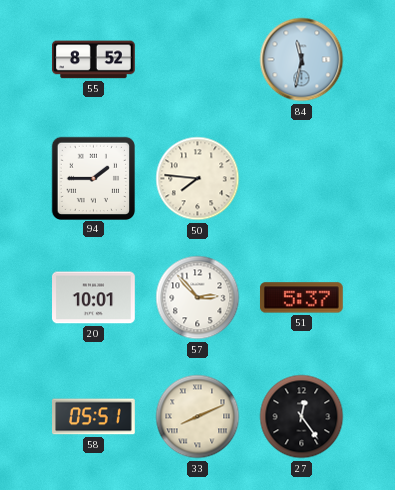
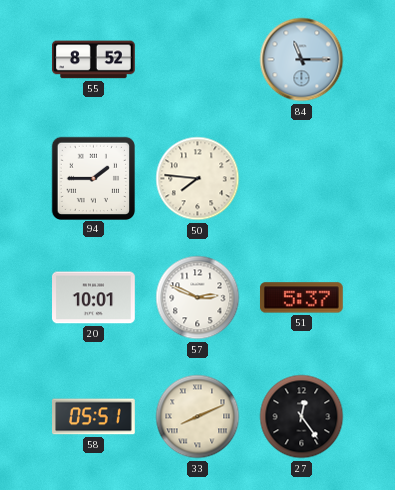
84: 11:32 -> 11:15
57: 2:53 -> 2:49
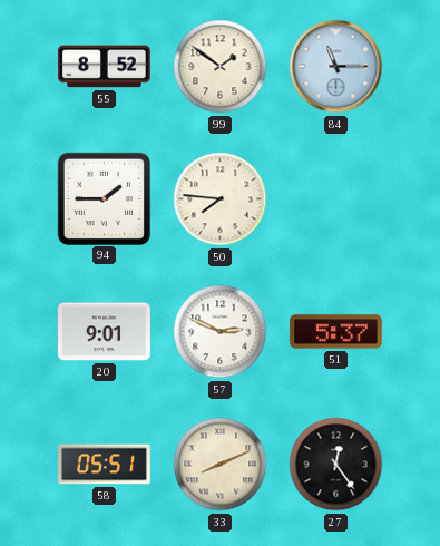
99: none -> 1:51
20: 10:01 -> 9:01
